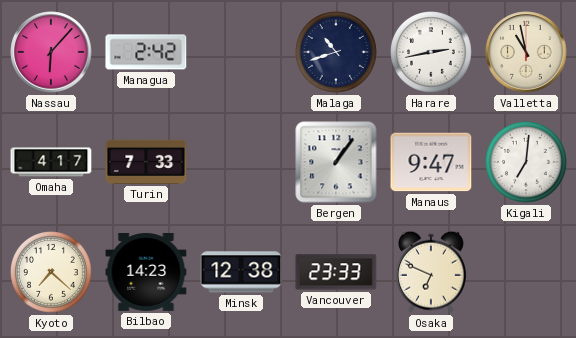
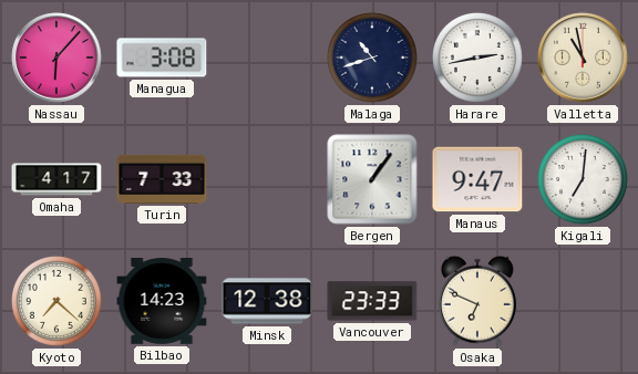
Managua: 2:42 -> 3:08
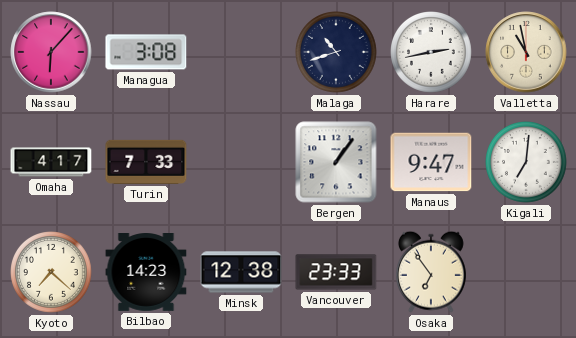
Osaka: 6:49 -> 6:54
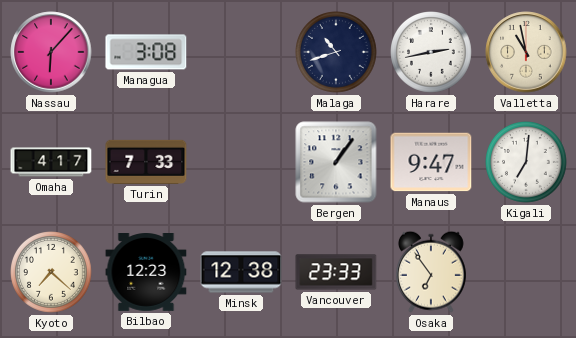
Bilbao: 14:23 -> 12:23
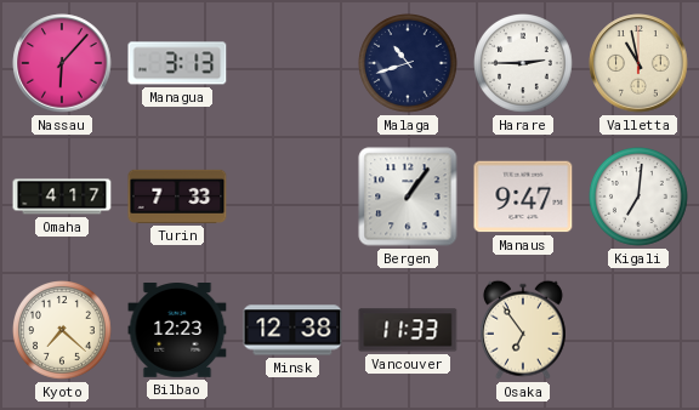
Managua: 3:08 -> 3:13
Harare: 2:43 -> 2:45
Vancouver: 23:33 -> 11:33
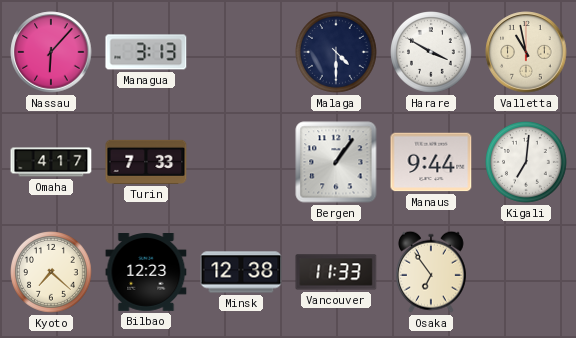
Malaga: 10:42 -> 4:30
Harare: 2:45 -> 3:50
Manaus: 9:47 -> 9:44
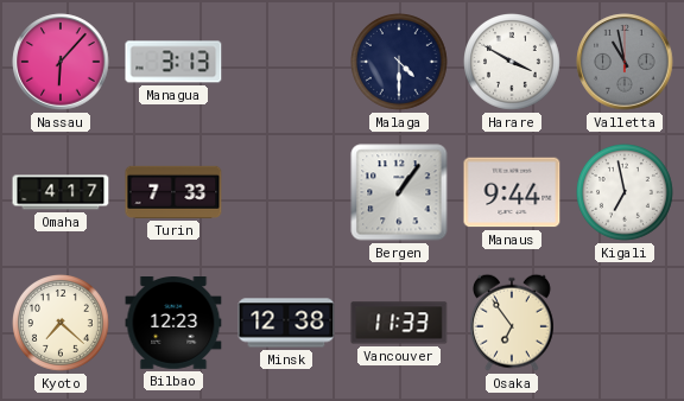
Valletta dial: cream -> grey
Kigali: 7:01 -> 6:58
